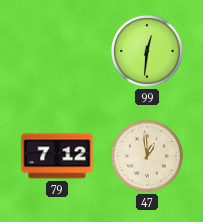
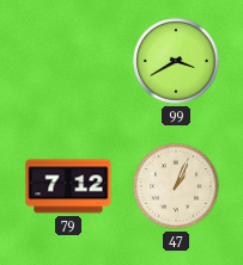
99: 12:31 -> 3:40
47: 12:59 -> 1:04
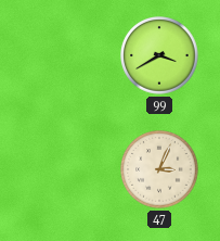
79: 7:12 -> none
47: 1:04 -> 3:04
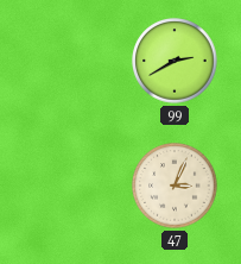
99: 3:40 -> 2:40
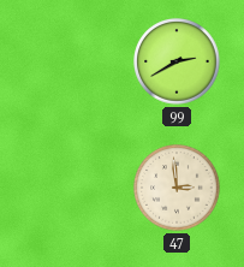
47: 3:04 -> 2:59
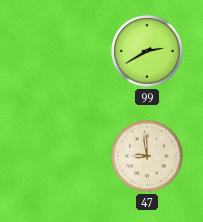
47: 2:59 -> 8:59
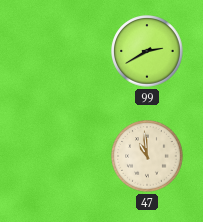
47: 8:59 -> 10:59
